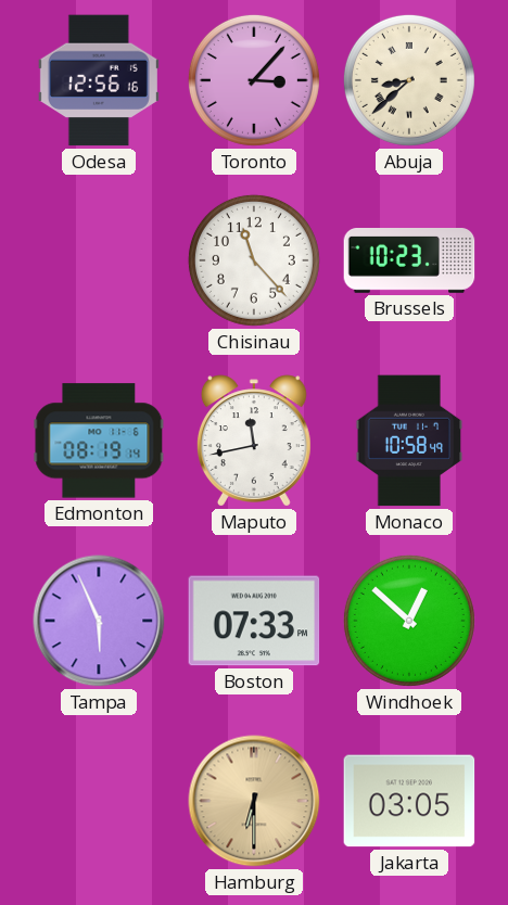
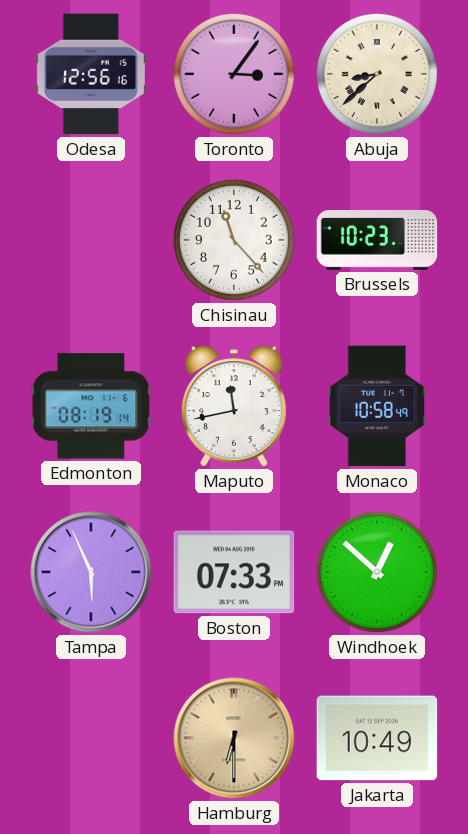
Toronto: 3:07 -> 3:06
Jakarta: 03:05 -> 10:49
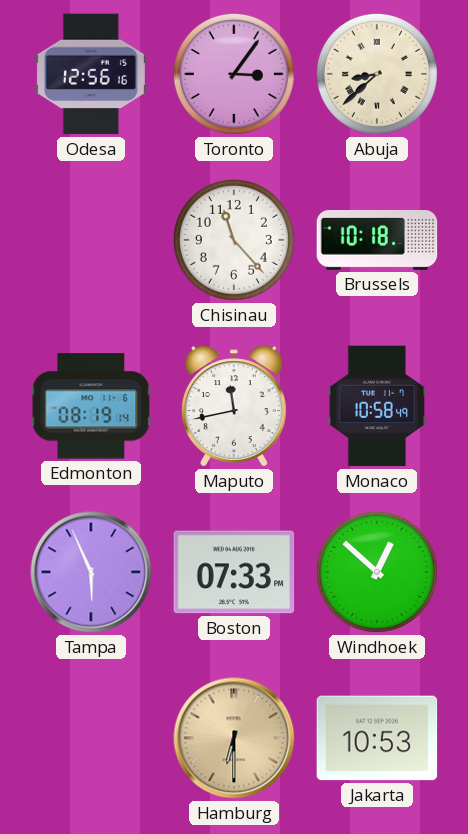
Brussels: 10:23 -> 10:18
Jakarta: 10:49 -> 10:53
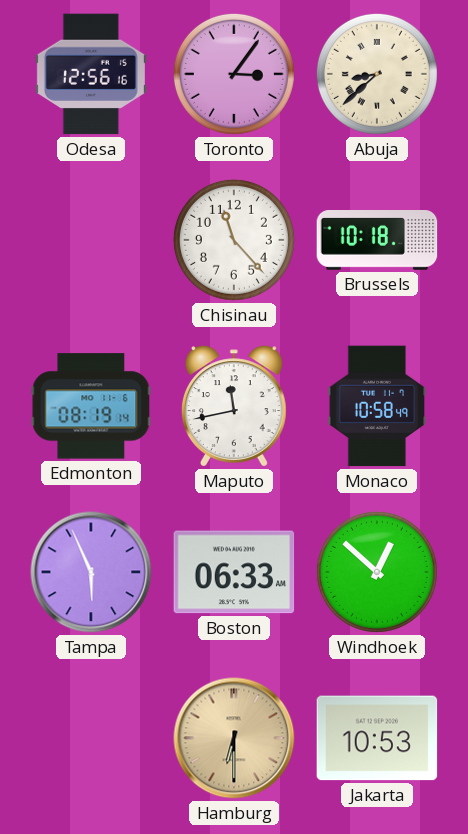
Boston: 07:33 -> 06:33
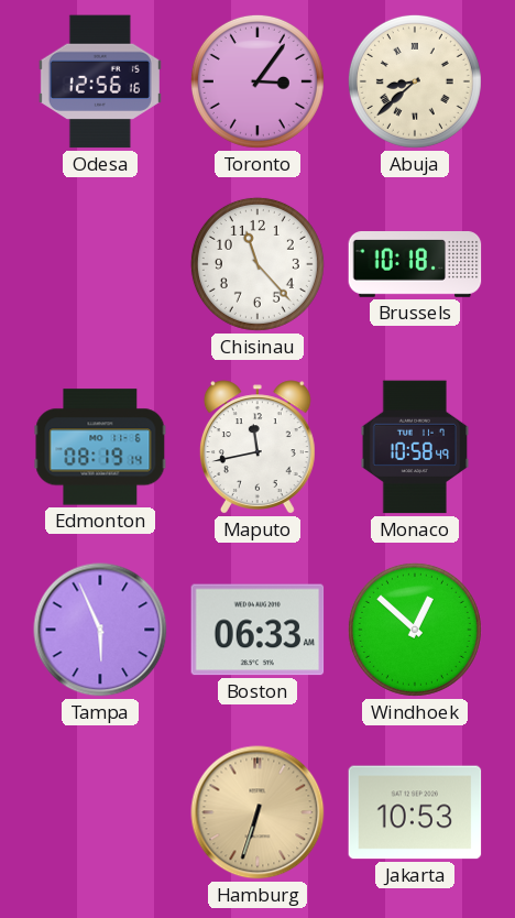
Hamburg: 6:30 -> 6:33
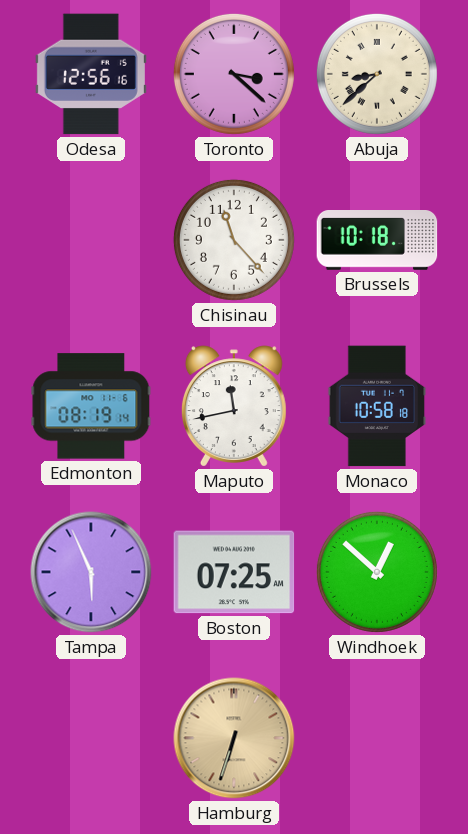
Toronto: 3:06 -> 3:22
Monaco: 10:58:49 -> 10:58:18
Boston: 06:33 -> 07:25
Jakarta: 10:53 -> none
